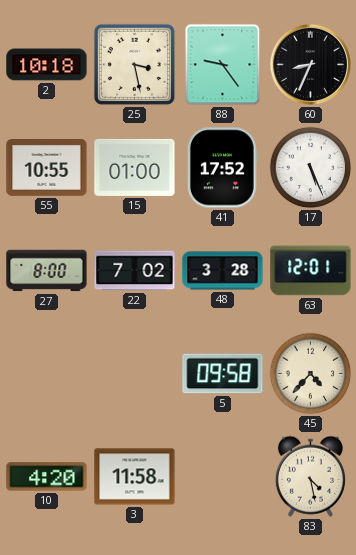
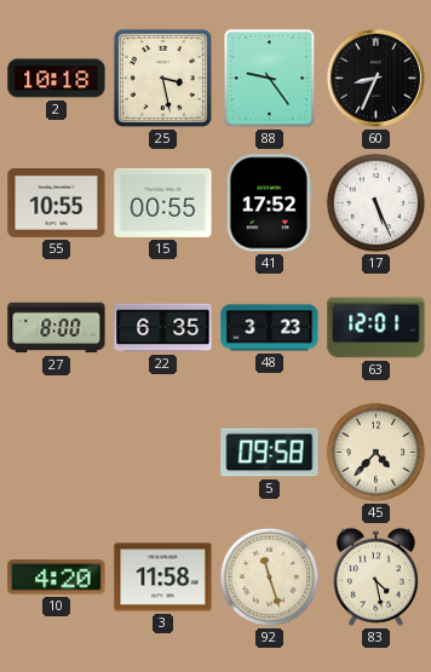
15: 01:00 -> 00:55
22: 7:02 -> 6:35
48: 3:28 -> 3:23
92: none -> 11:27
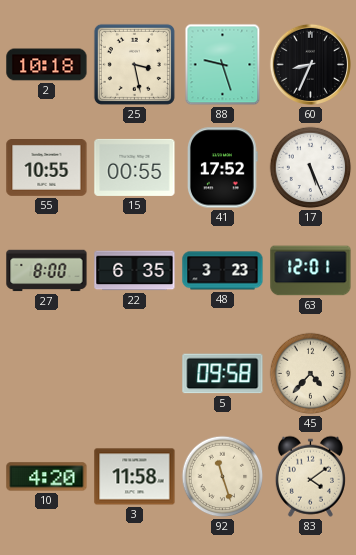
88: 9:24 -> 9:27
83: 4:28 -> 4:09
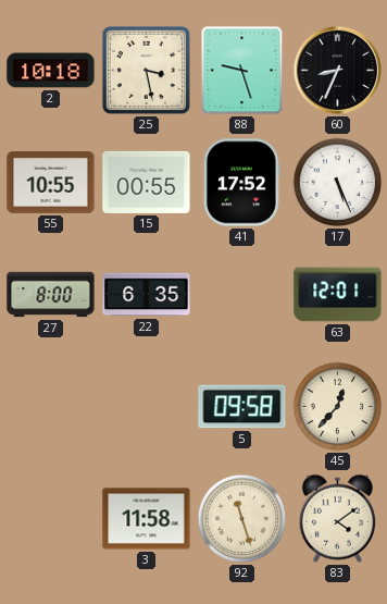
48: 3:23 -> none
45: 4:37 -> 12:37
10: 4:20 -> none
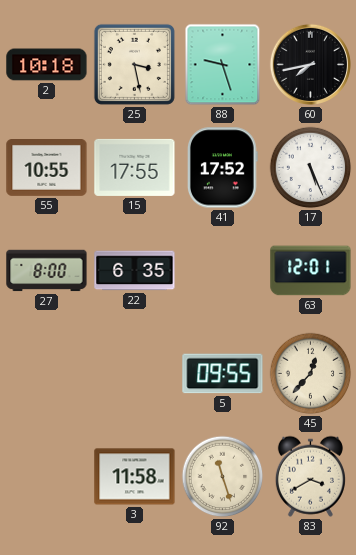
60: 8:34 -> 7:43
15: 00:55 -> 17:55
5: 09:58 -> 09:55
83: 4:09 -> 3:40
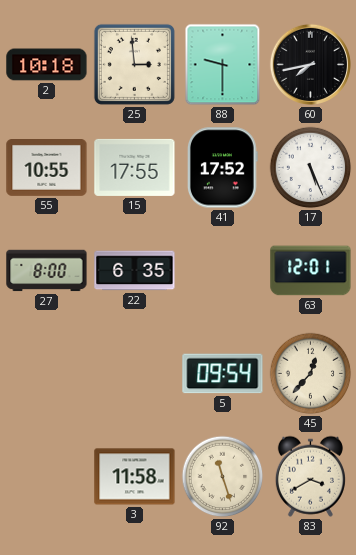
25: 3:28 -> 2:59
88: 9:27 -> 9:30
5: 09:55 -> 09:54
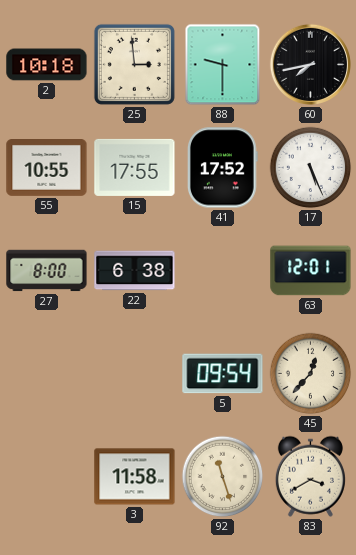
22: 6:35 -> 6:38
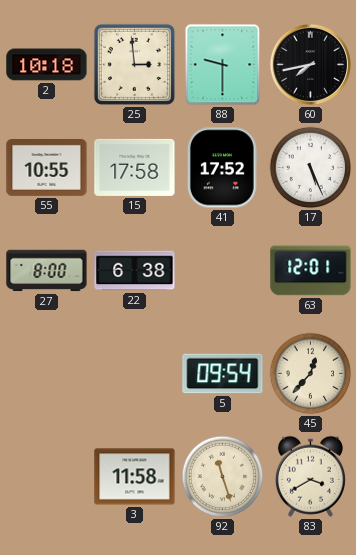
15: 17:55 -> 17:58
